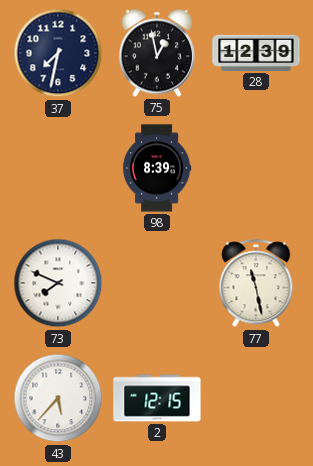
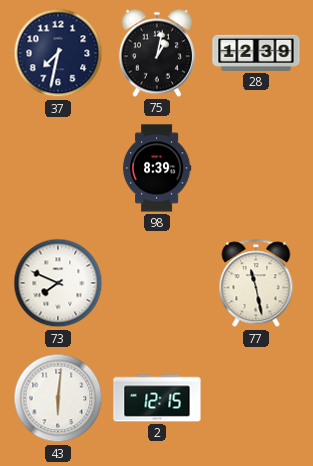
75: 12:58 -> 1:02
43: 5:37 -> 6:01
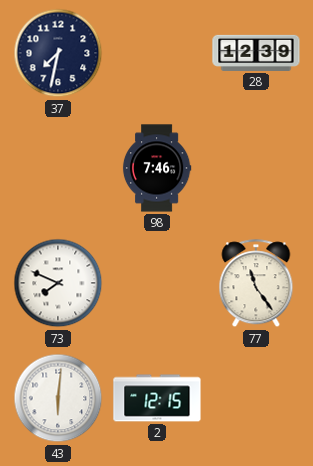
75: 1:02 -> none
98: 8:39 -> 7:46
77: 11:28 -> 11:24
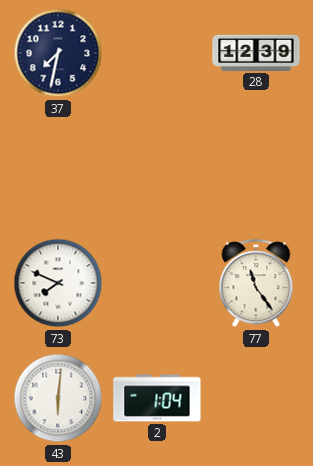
98: 7:46 -> none
2: 12:15 -> 1:04
